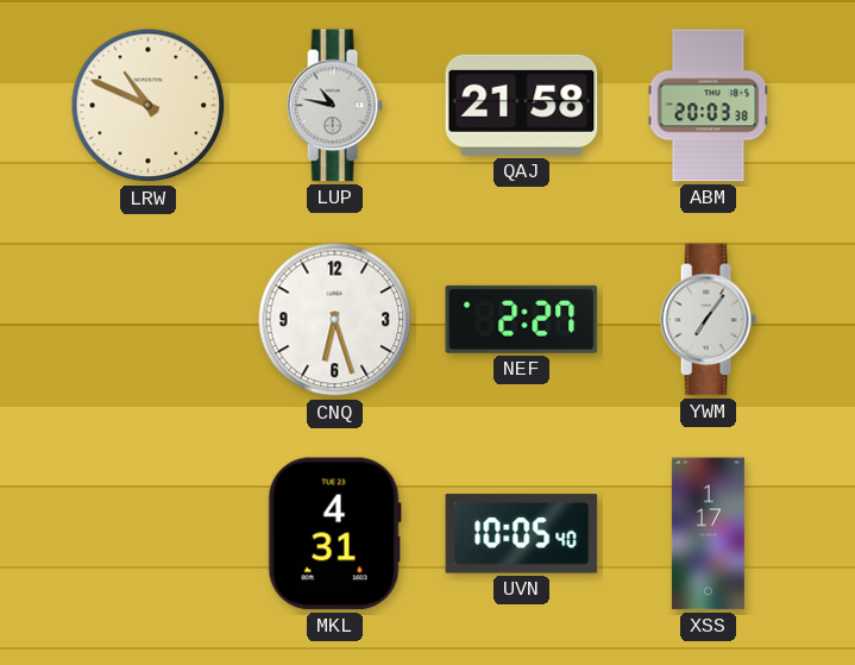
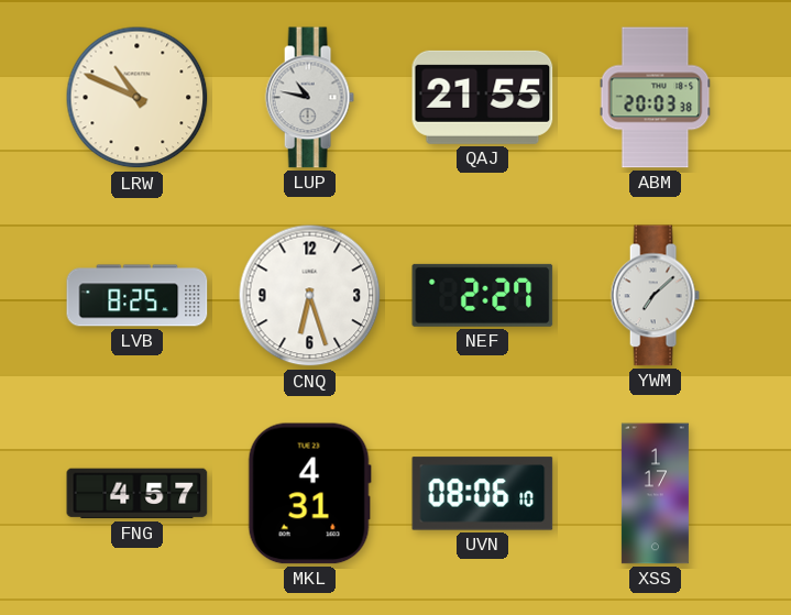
QAJ: 21:58 -> 21:55
LVB: none -> 8:25
YWM: 7:06 -> 7:08
FNG: none -> 4:57
UVN: 10:05 -> 08:06
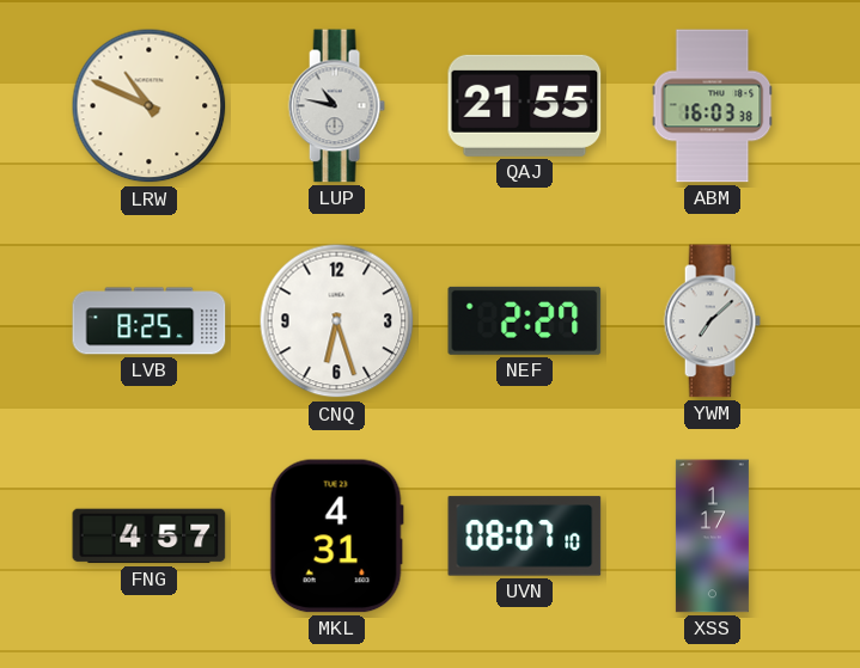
ABM: 20:03 -> 16:03
UVN: 08:06 -> 08:07
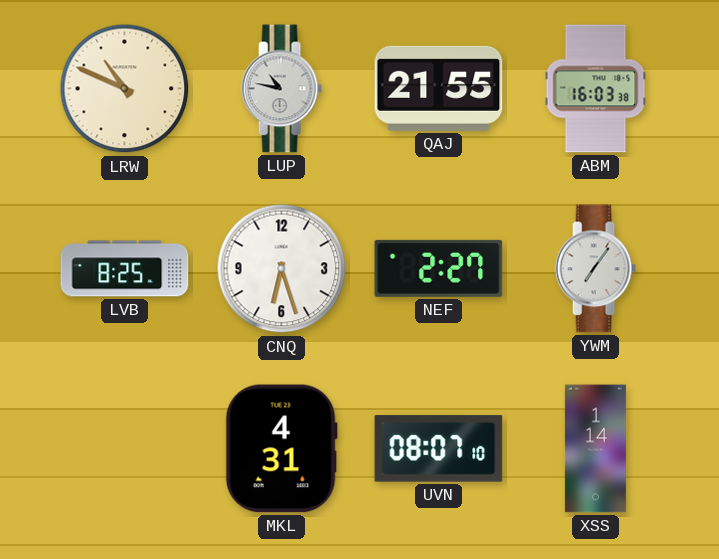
YWM: 7:08 -> 7:06
FNG: 4:57 -> none
XSS: 1:17 -> 1:14
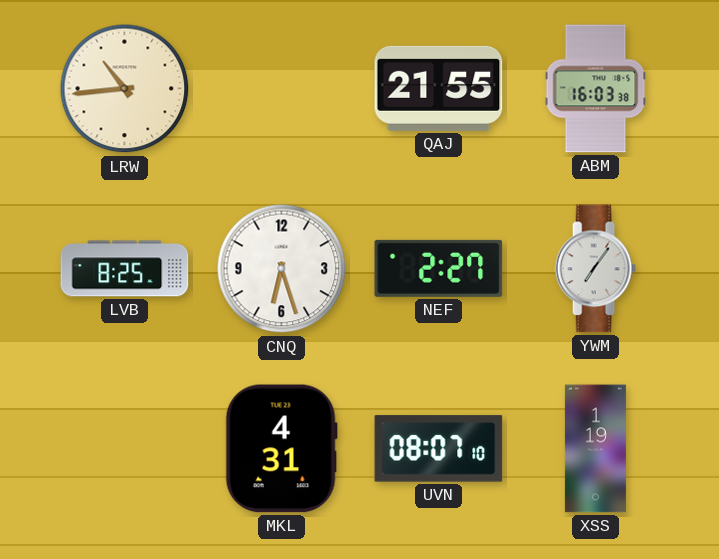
LRW: 10:49 -> 10:44
LUP: 10:47 -> none
XSS: 1:14 -> 1:19
